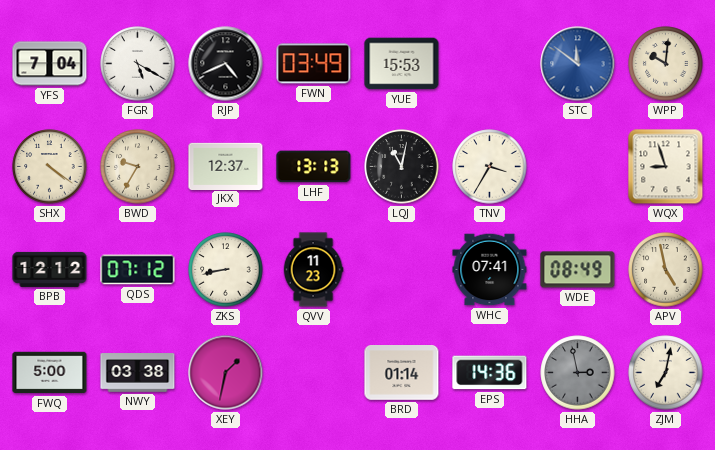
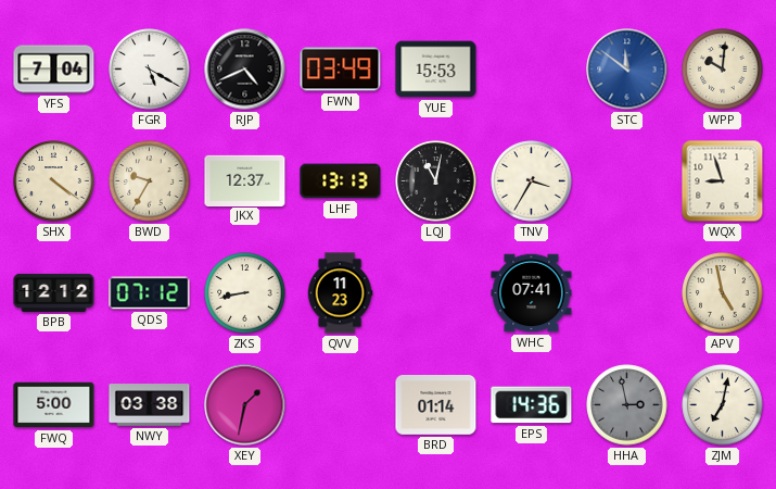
WDE: 08:49 -> none
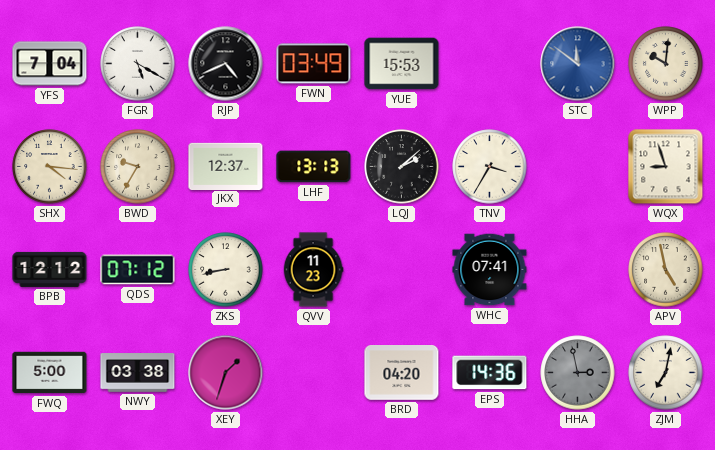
SHX: 4:21 -> 4:16
LQJ: 11:02 -> 2:08
XEY: 1:32 -> 1:33
BRD: 01:14 -> 04:20
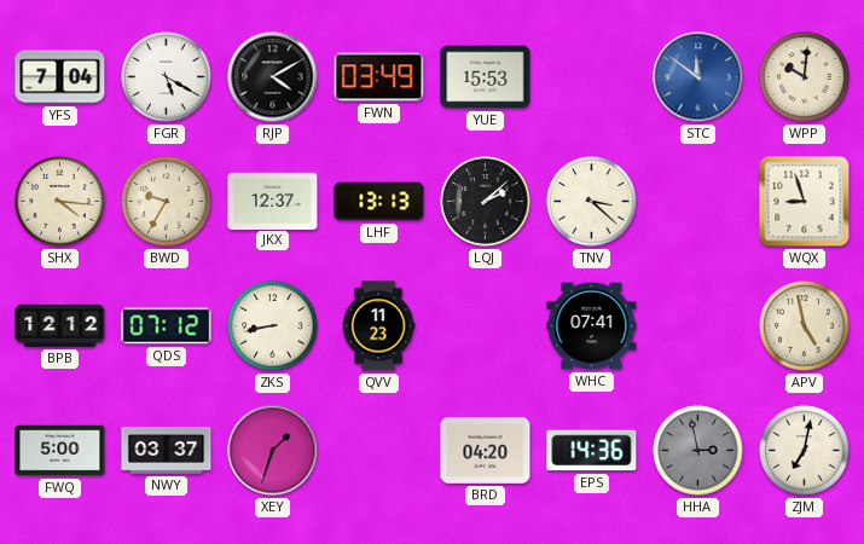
RJP: 4:41 -> 4:10
TNV: 3:35 -> 3:22
NWY: 03:38 -> 03:37
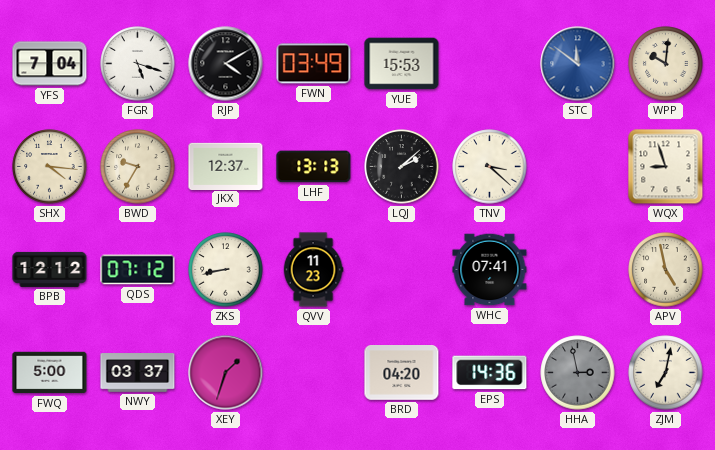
FGR: 5:20 -> 5:18
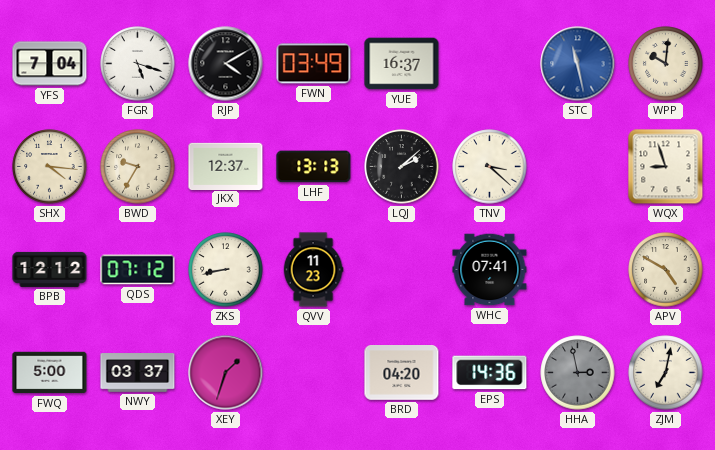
YUE: 15:53 -> 16:37
STC: 11:51 -> 11:28
APV: 4:58 -> 4:50
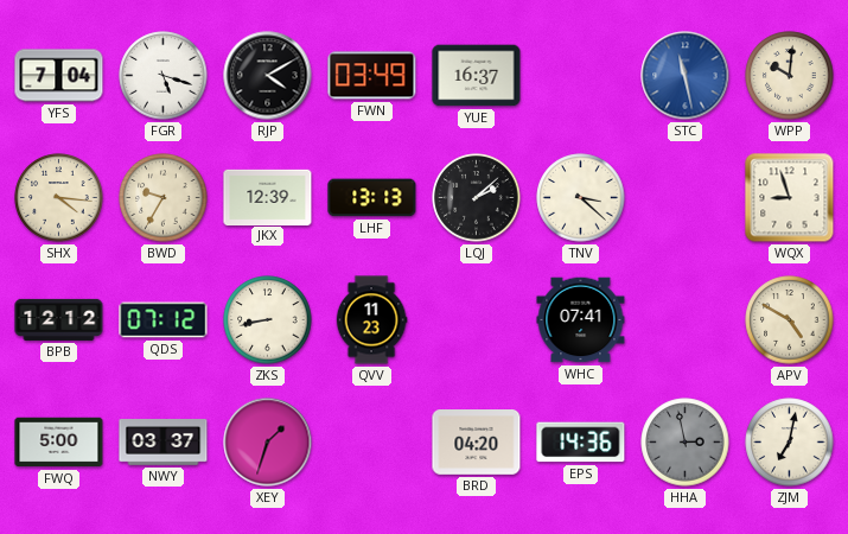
JKX: 12:37 -> 12:39
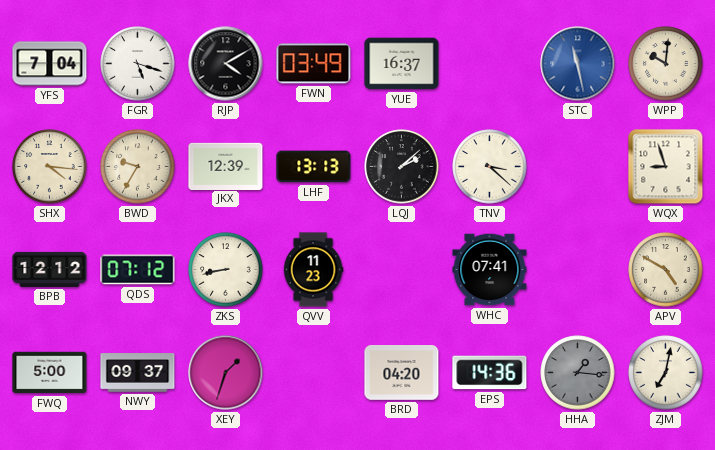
NWY: 03:37 -> 09:37
HHA: 2:58 -> 1:16
